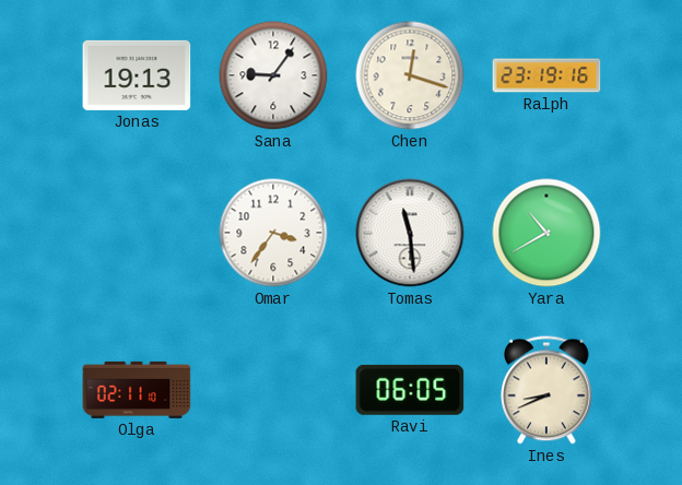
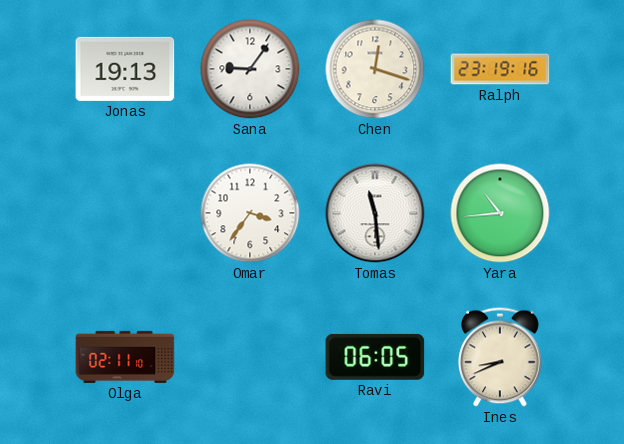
Yara: 10:40 -> 10:44
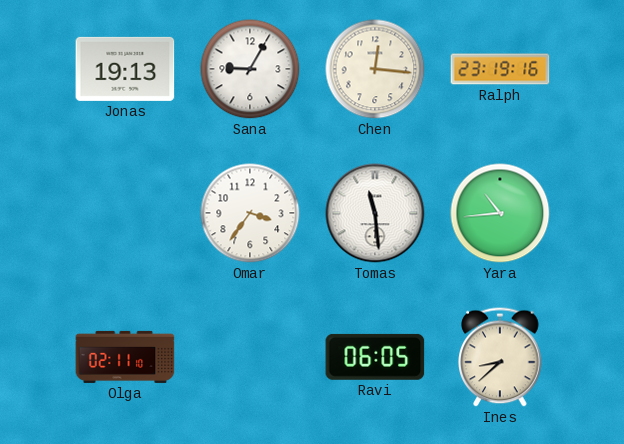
Sana: 9:06 -> 9:05
Chen: 12:18 -> 12:16
Ines: 8:41 -> 8:38
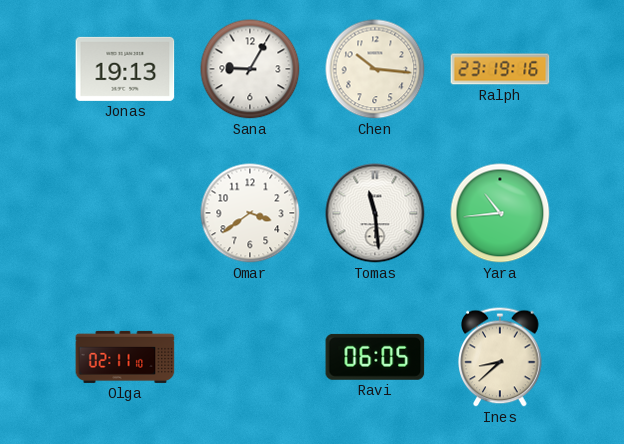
Chen: 12:16 -> 10:16
Omar: 3:36 -> 3:39
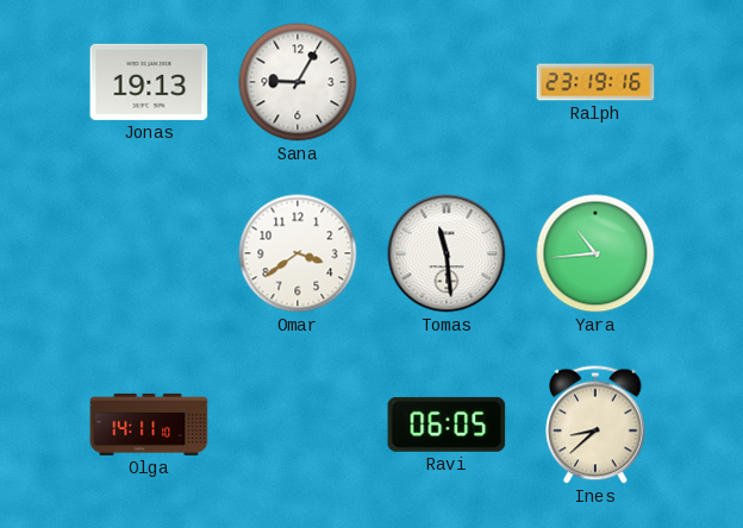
Chen: 10:16 -> none
Olga: 02:11 -> 14:11
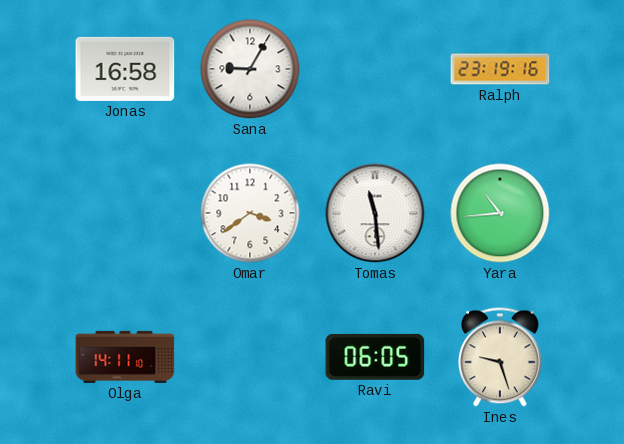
Jonas: 19:13 -> 16:58
Ines: 8:38 -> 9:27
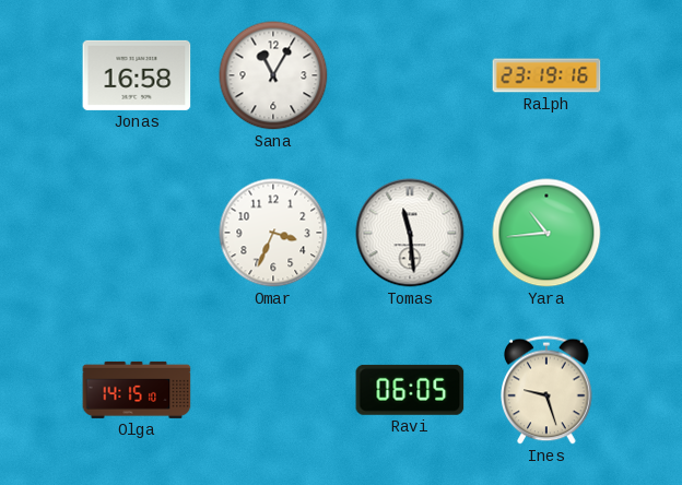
Sana: 9:05 -> 11:05
Omar: 3:39 -> 3:34
Olga: 14:11 -> 14:15
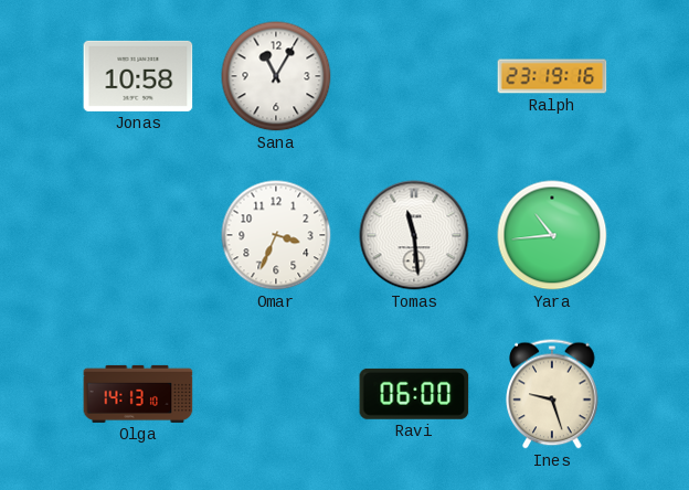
Jonas: 16:58 -> 10:58
Olga: 14:15 -> 14:13
Ravi: 06:05 -> 06:00
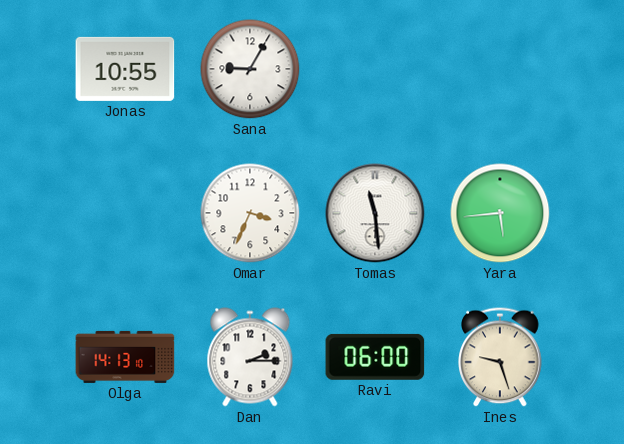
Jonas: 10:58 -> 10:55
Sana: 11:05 -> 9:05
Ralph: 23:19 -> none
Yara: 10:44 -> 5:44
Dan: none -> 2:15
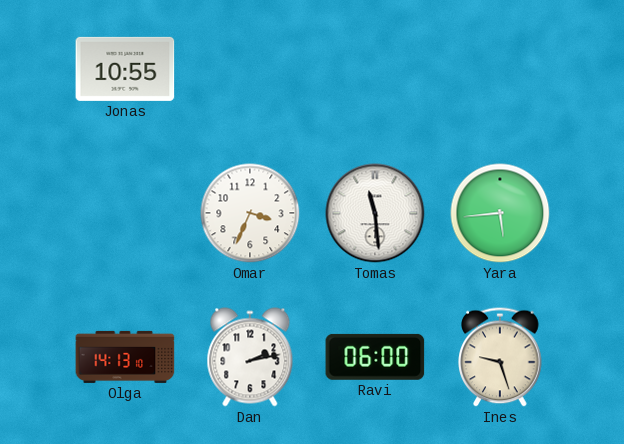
Sana: 9:05 -> none
Dan: 2:15 -> 2:13
